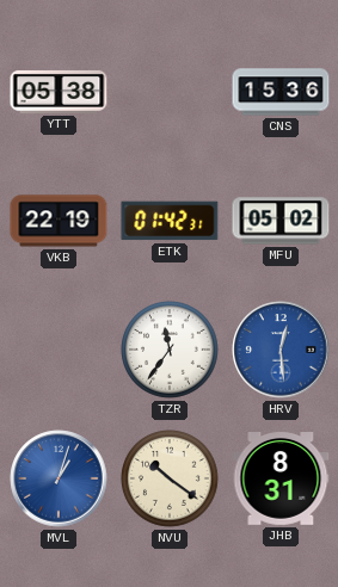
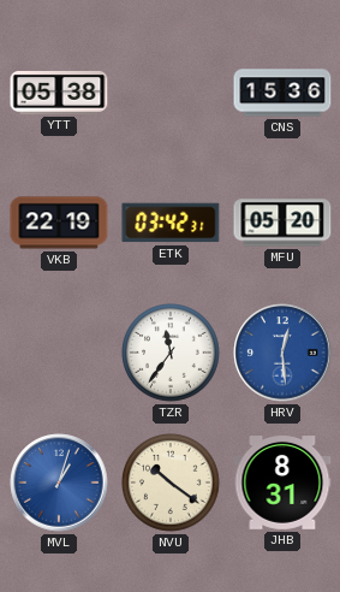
ETK: 01:42 -> 03:42
MFU: 05:02 -> 05:20
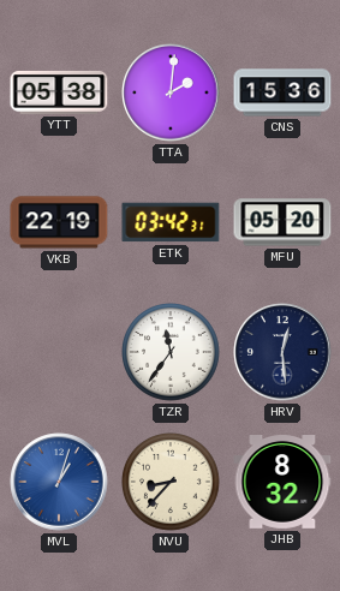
TTA: none -> 2:01
HRV dial: blue -> navy
NVU: 10:21 -> 8:37
JHB: 8:31 -> 8:32
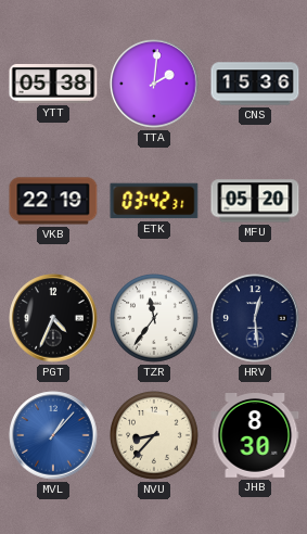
PGT: none -> 4:34
MVL: 1:03 -> 1:07
JHB: 8:32 -> 8:30
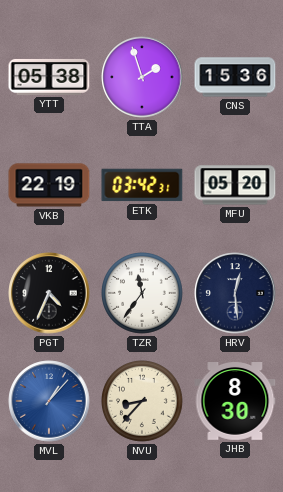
TTA: 2:01 -> 1:57
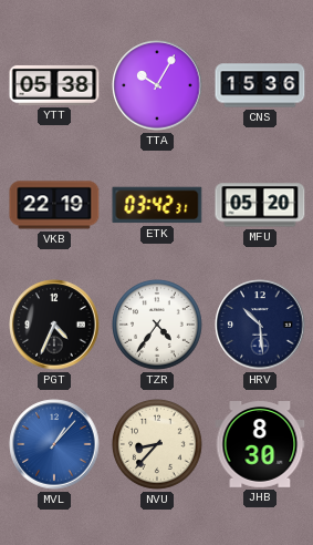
TTA: 1:57 -> 10:05
TZR: 11:36 -> 4:36
HRV: 12:29 -> 10:29
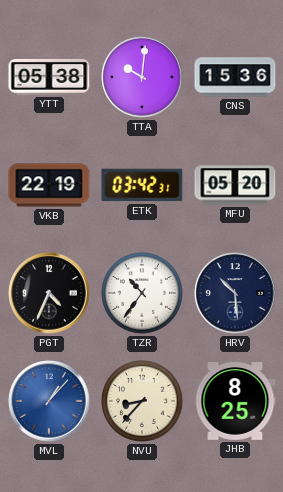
TTA: 10:05 -> 10:01
TZR: 4:36 -> 10:36
JHB: 8:30 -> 8:25
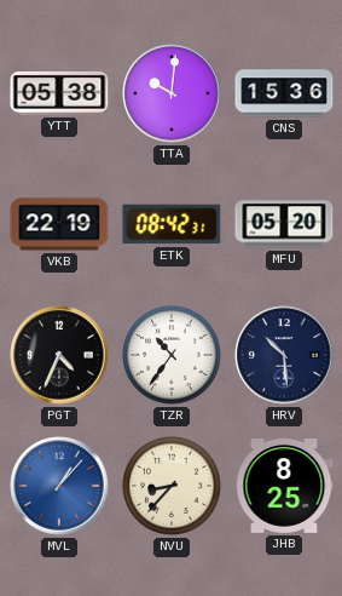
ETK: 03:42 -> 08:42
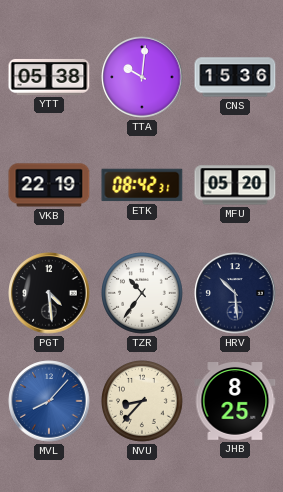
PGT: 4:34 -> 4:29
MVL: 1:07 -> 8:07
